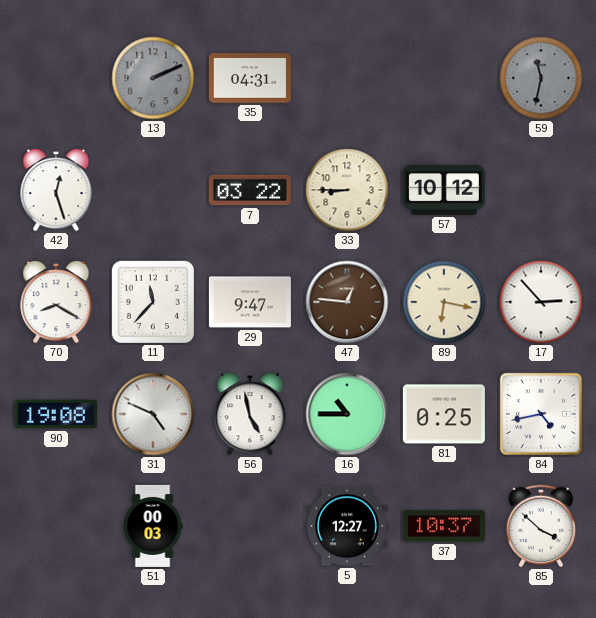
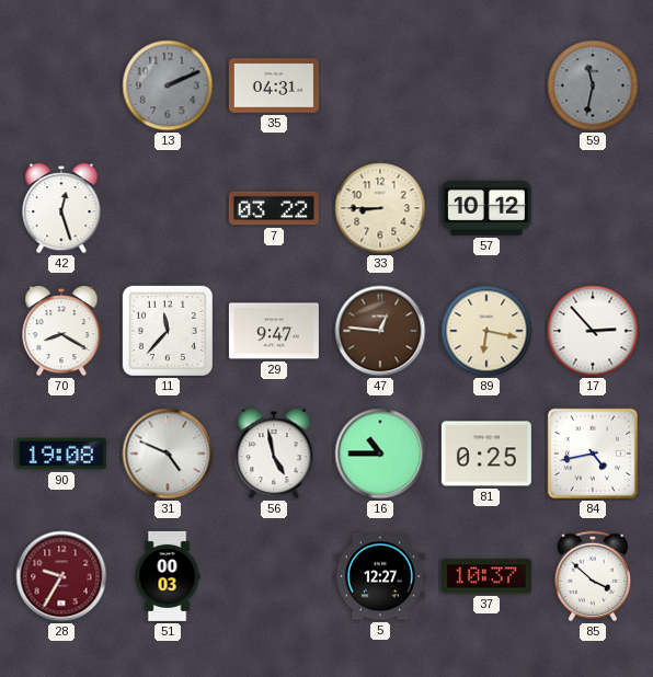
28: none -> 9:35
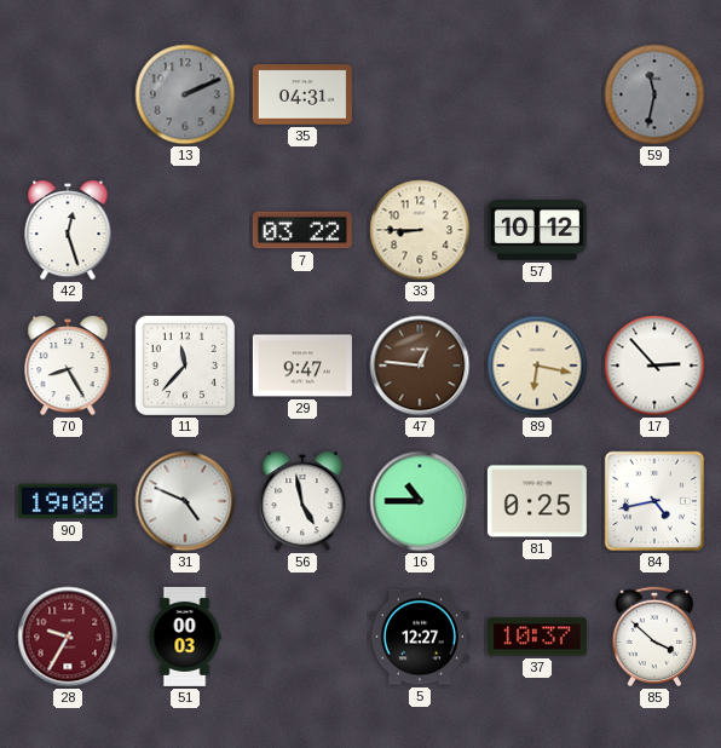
70: 8:20 -> 8:25
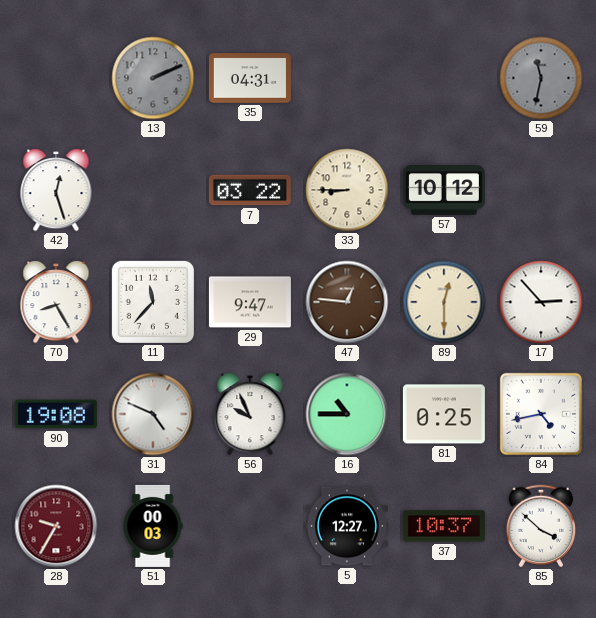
89: 6:17 -> 12:30
56: 4:58 -> 9:56
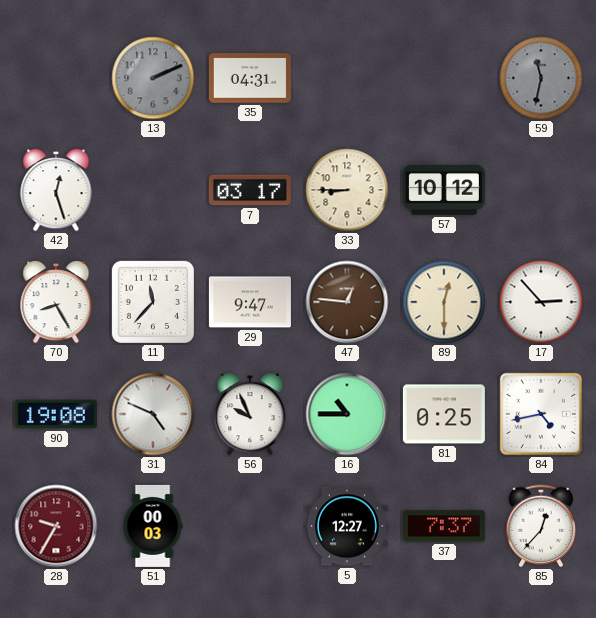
7: 03:22 -> 03:17
37: 10:37 -> 7:37
85: 3:52 -> 12:37
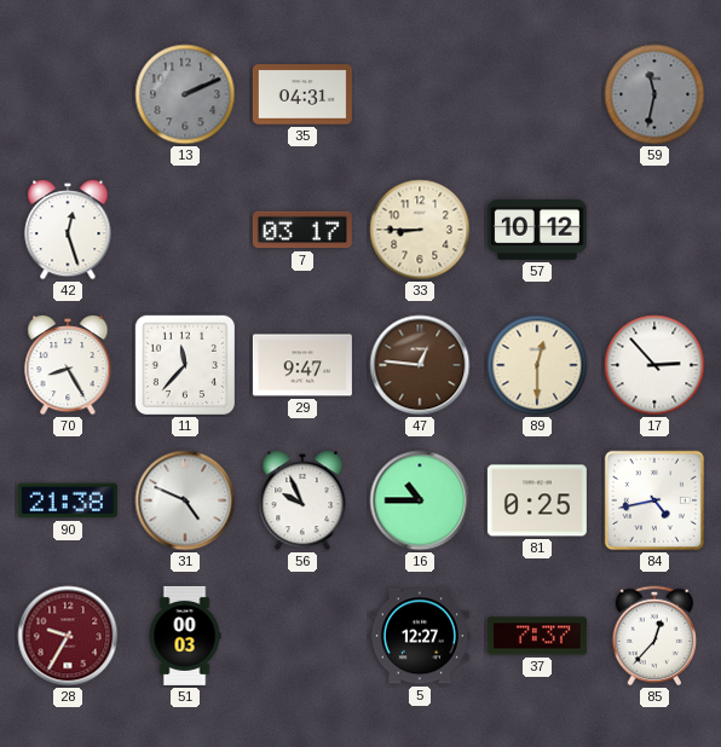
90: 19:08 -> 21:38
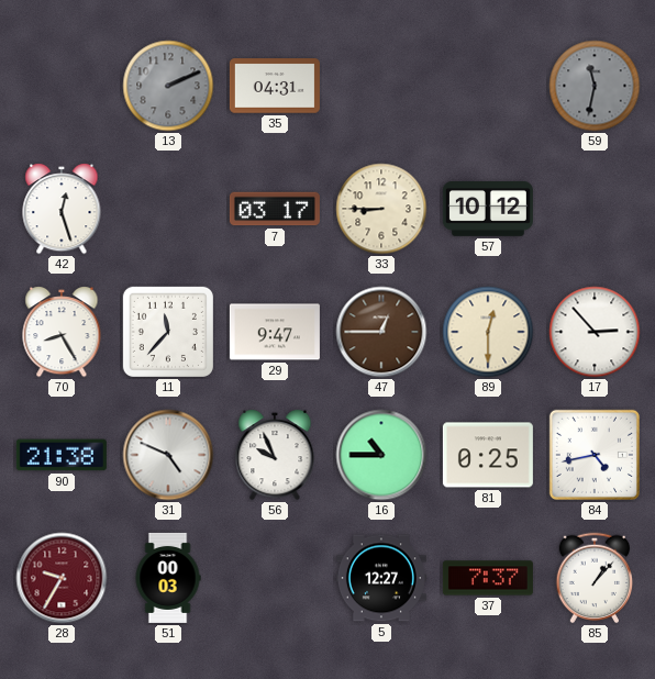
47: 12:46 -> 12:45
85: 12:37 -> 1:07
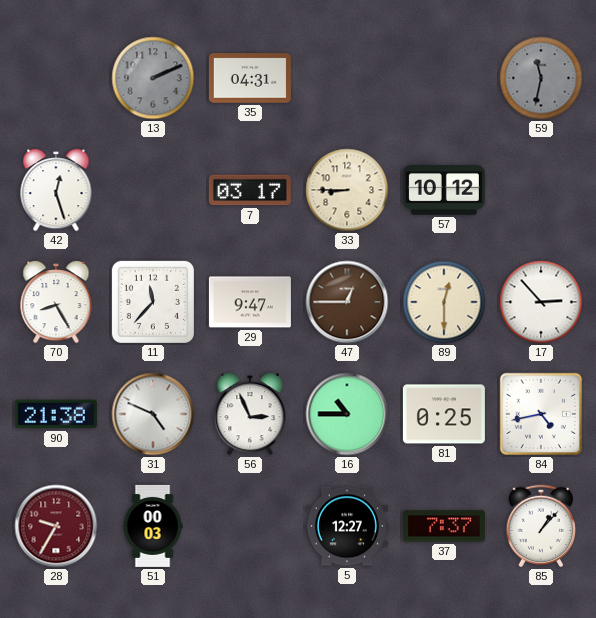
56: 9:56 -> 2:56
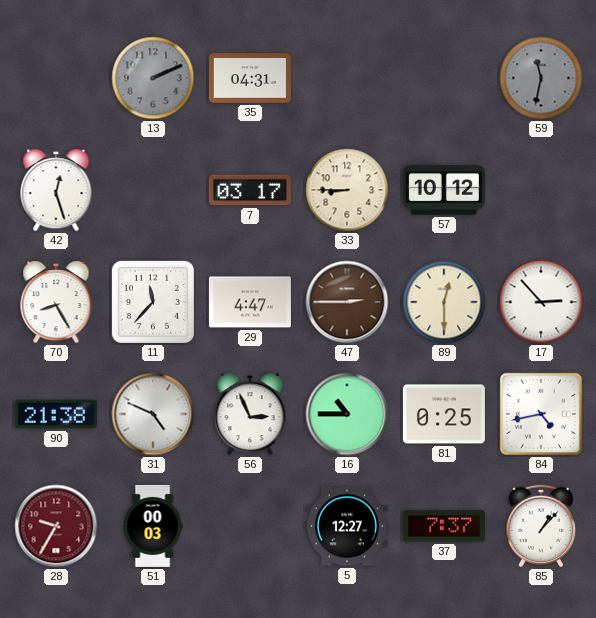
29: 9:47 -> 4:47
47: 12:45 -> 2:45
